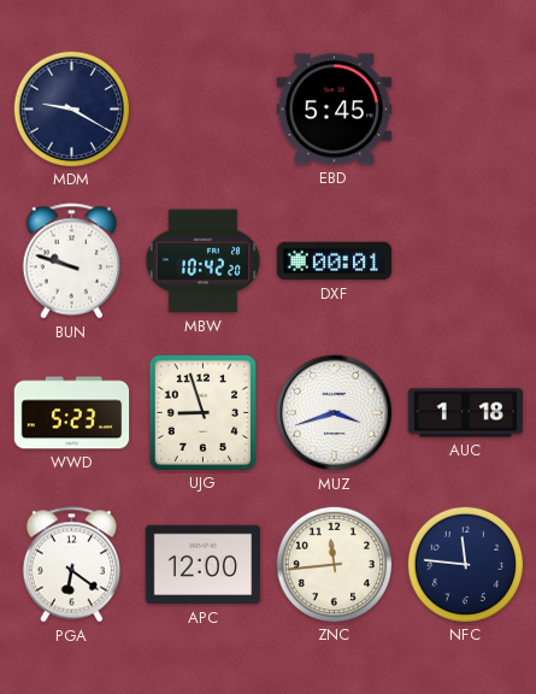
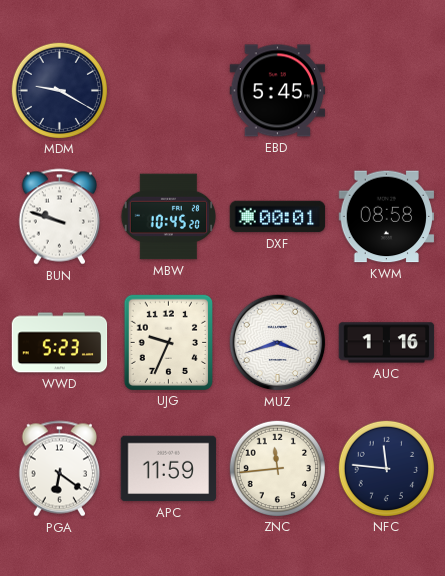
MBW: 10:42 -> 10:45
KWM: none -> 08:58
UJG: 8:57 -> 9:34
AUC: 1:18 -> 1:16
APC: 12:00 -> 11:59
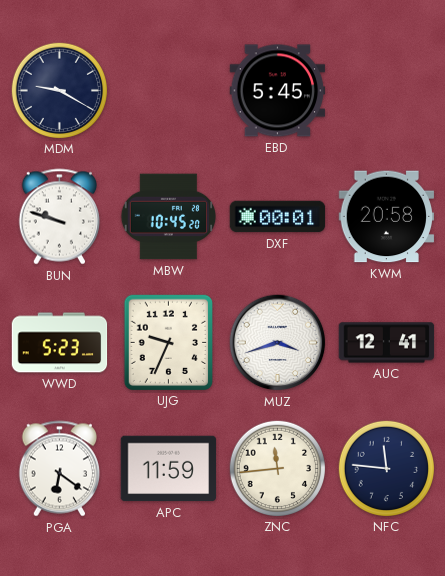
KWM: 08:58 -> 20:58
AUC: 1:16 -> 12:41
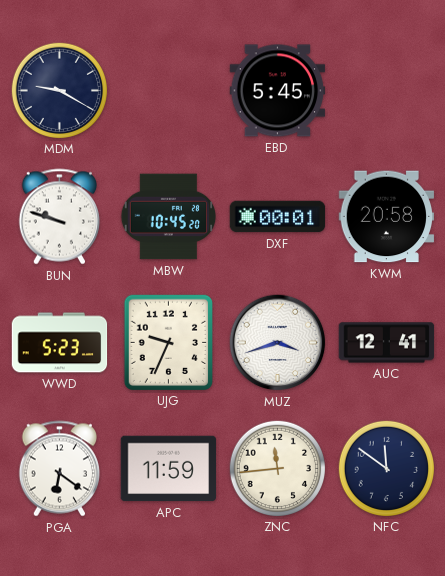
NFC: 11:46 -> 11:51
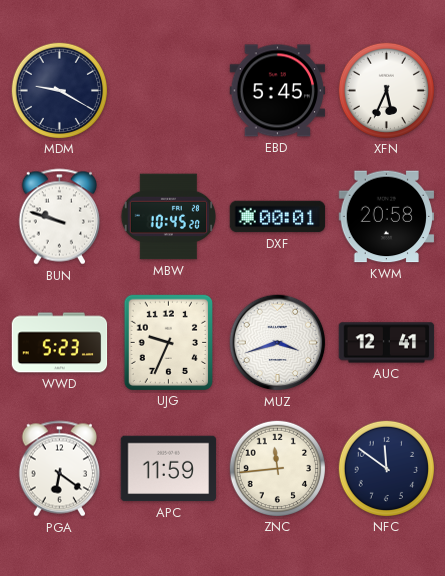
XFN: none -> 5:34
